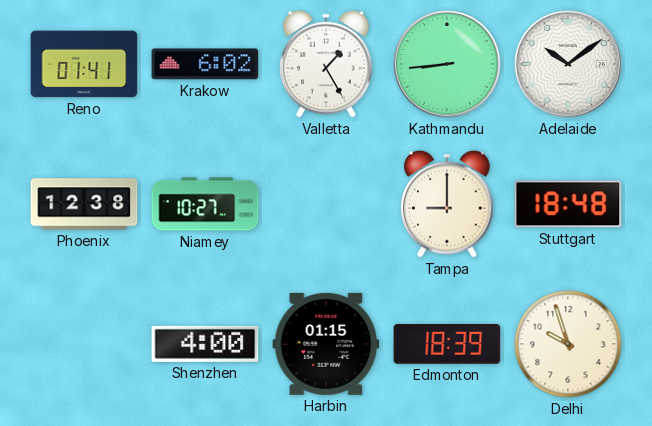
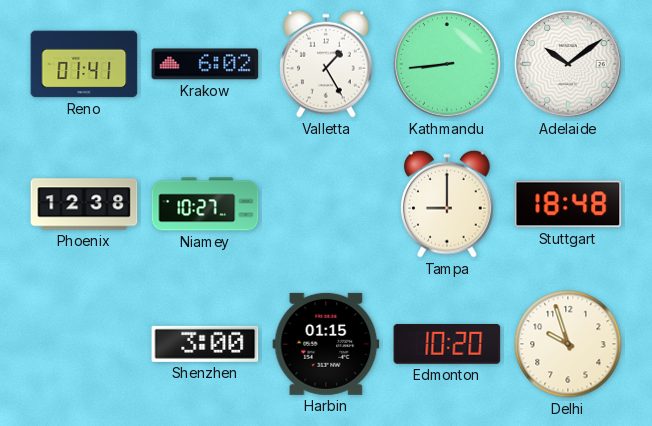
Shenzhen: 4:00 -> 3:00
Edmonton: 18:39 -> 10:20
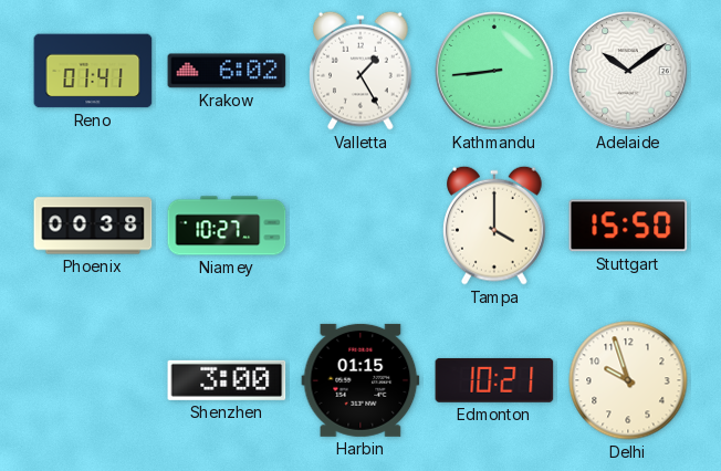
Phoenix: 12:38 -> 00:38
Tampa: 9:00 -> 4:00
Stuttgart: 18:48 -> 15:50
Edmonton: 10:20 -> 10:21
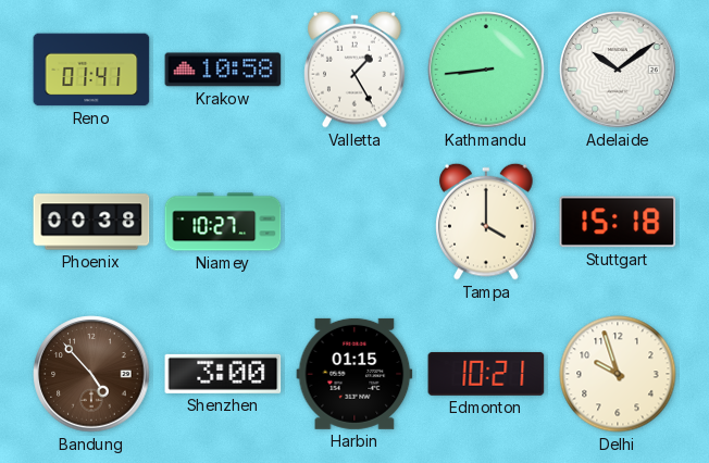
Krakow: 6:02 -> 10:58
Stuttgart: 15:50 -> 15:18
Bandung: none -> 4:53
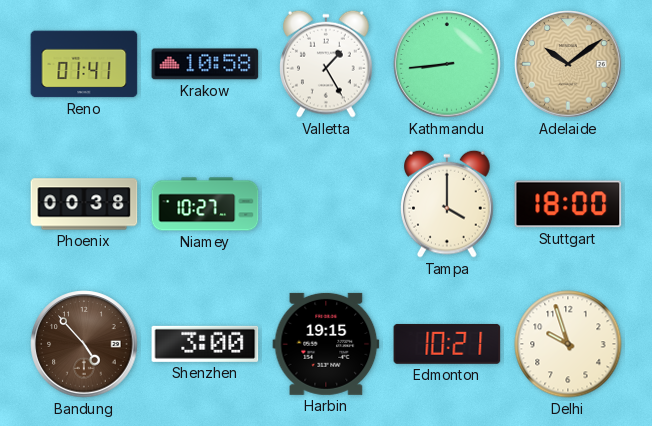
Adelaide dial: white -> champagne
Stuttgart: 15:18 -> 18:00
Harbin: 01:15 -> 19:15
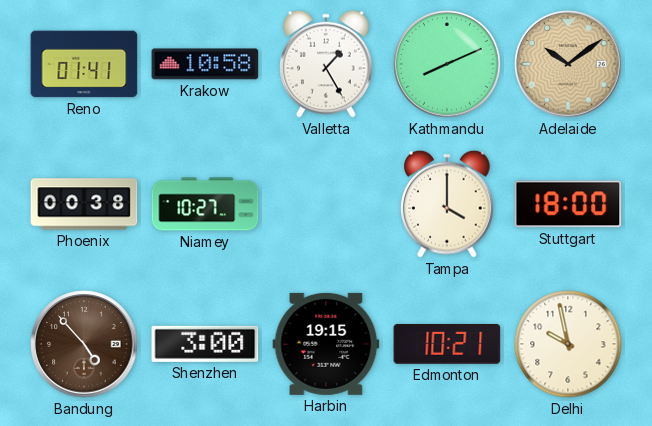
Kathmandu: 8:44 -> 8:11
Delhi: 9:57 -> 9:58
